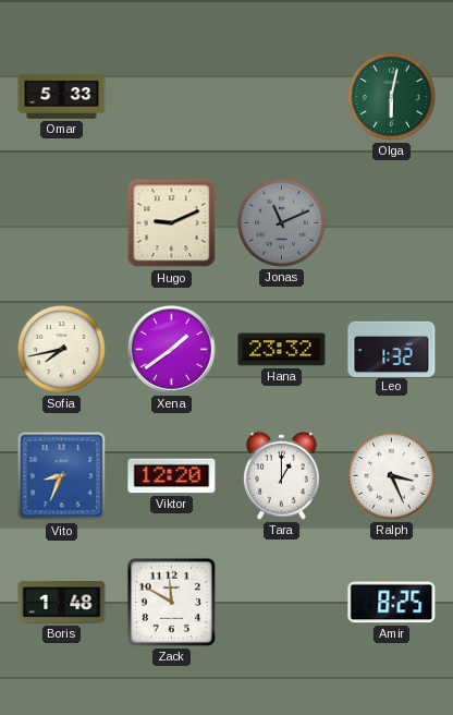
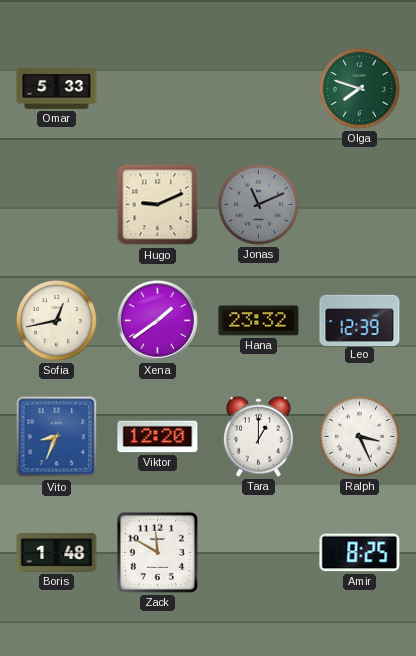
Olga: 6:02 -> 7:48
Sofia: 7:43 -> 12:43
Leo: 1:32 -> 12:39
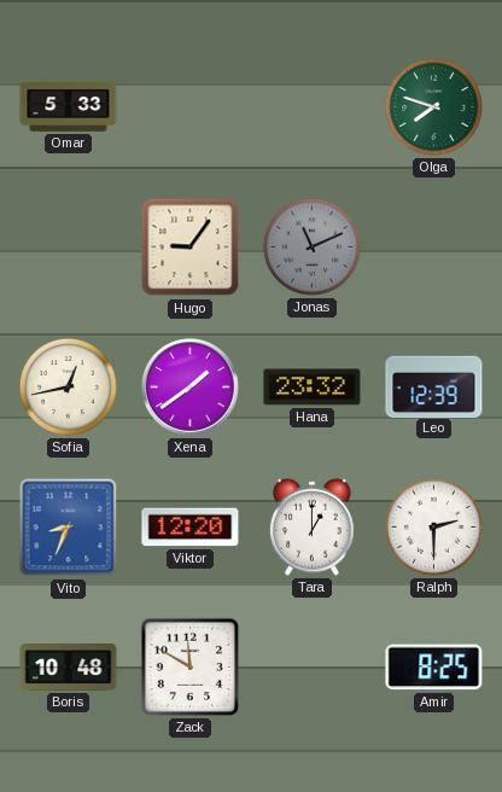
Hugo: 9:11 -> 9:06
Ralph: 3:26 -> 2:30
Boris: 1:48 -> 10:48
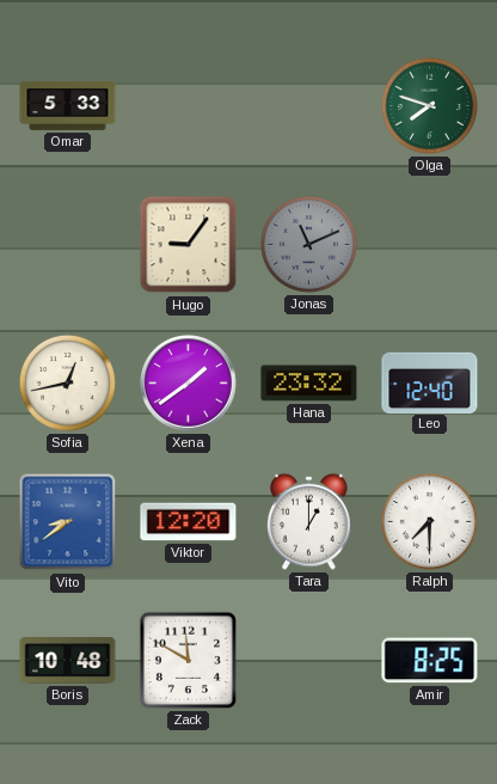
Leo: 12:39 -> 12:40
Vito: 8:34 -> 8:39
Ralph: 2:30 -> 7:30
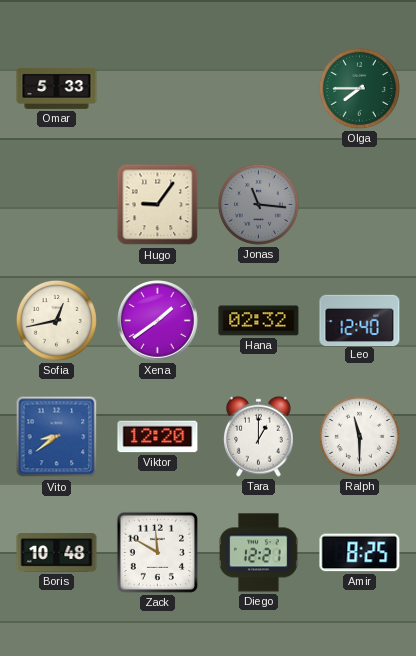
Olga: 7:48 -> 7:45
Jonas: 11:11 -> 11:16
Hana: 23:32 -> 02:32
Ralph: 7:30 -> 11:30
Diego: none -> 12:21
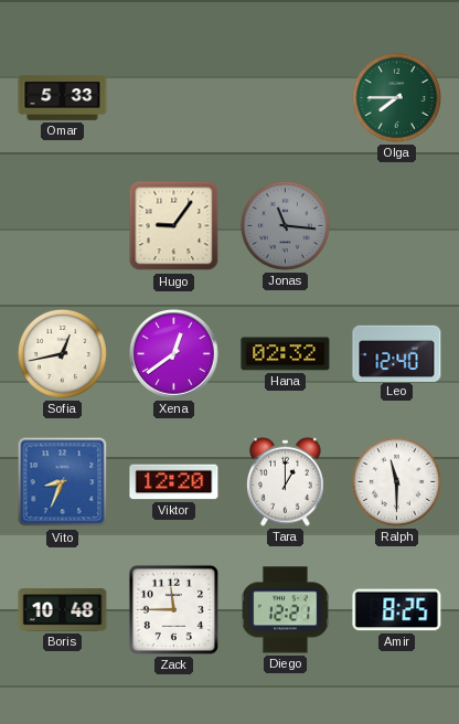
Xena: 1:39 -> 12:39
Vito: 8:39 -> 8:34
Zack: 11:50 -> 11:45
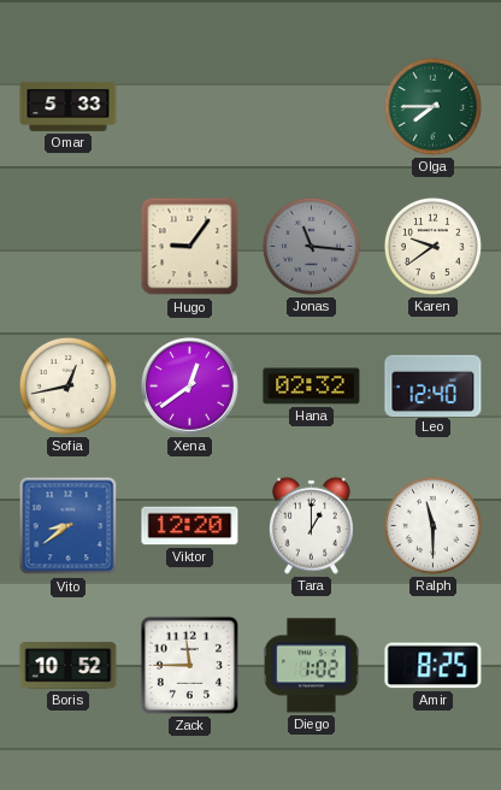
Karen: none -> 9:39
Vito: 8:34 -> 8:39
Boris: 10:48 -> 10:52
Diego: 12:21 -> 1:02
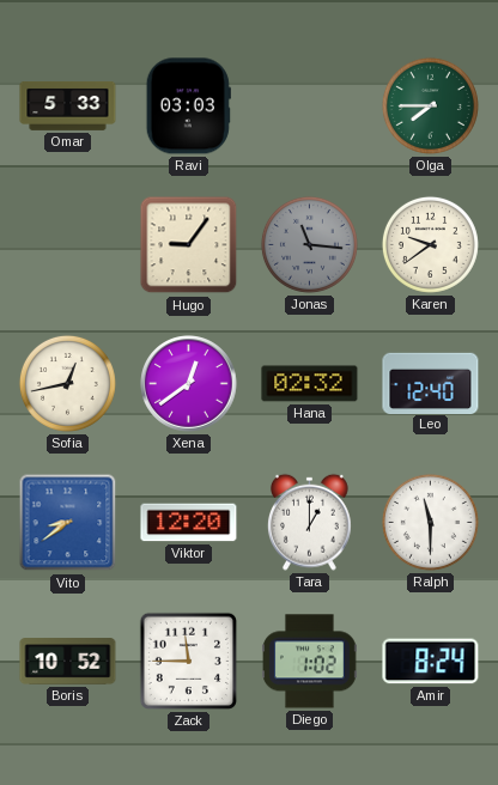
Ravi: none -> 03:03
Amir: 8:25 -> 8:24
